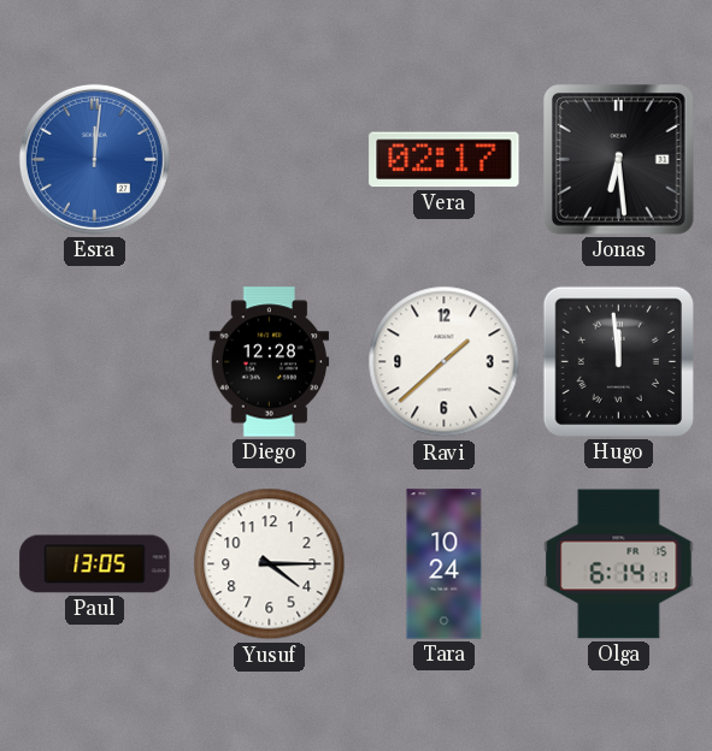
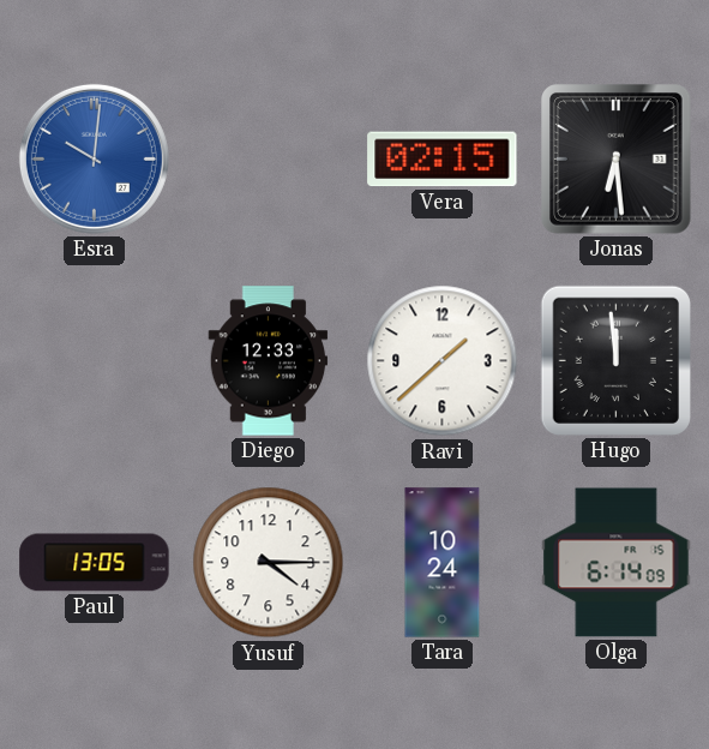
Esra: 12:01 -> 10:01
Vera: 02:17 -> 02:15
Diego: 12:28 -> 12:33
Olga: 6:14:11 -> 6:14:09
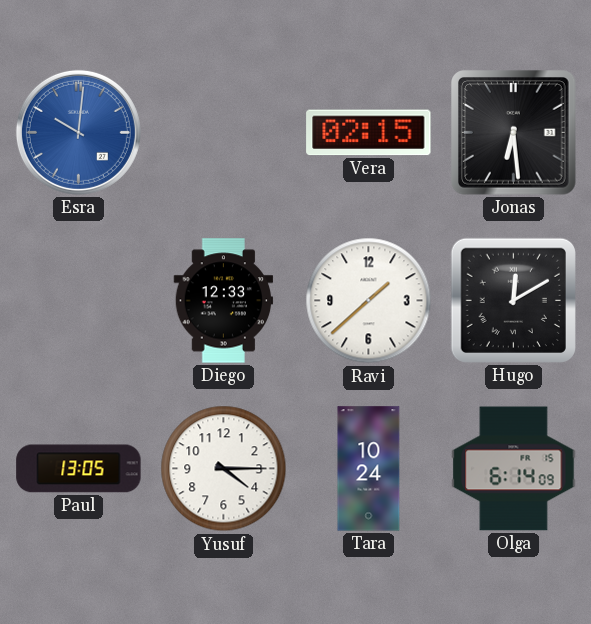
Hugo: 11:59 -> 12:10
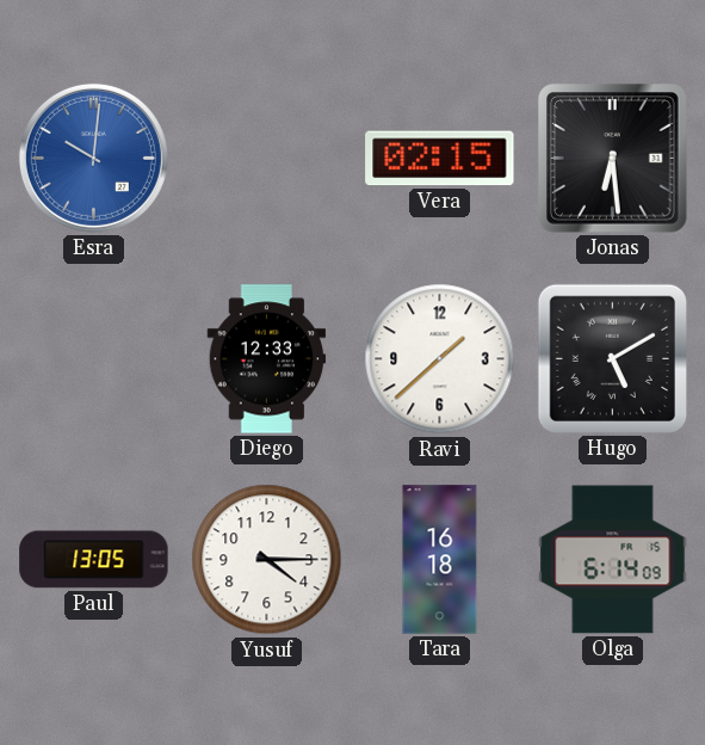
Hugo: 12:10 -> 5:10
Tara: 10:24 -> 16:18
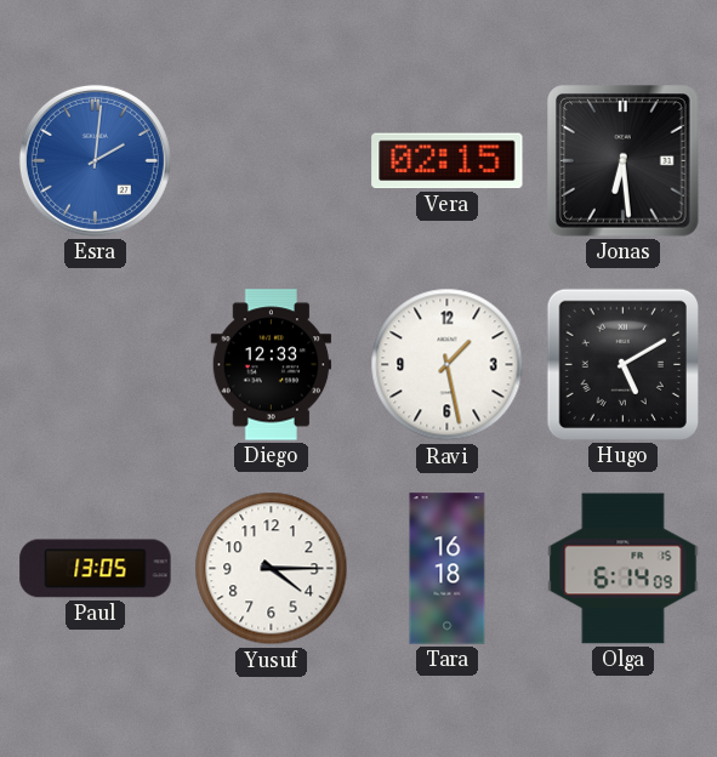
Esra: 10:01 -> 2:01
Ravi: 1:38 -> 1:28
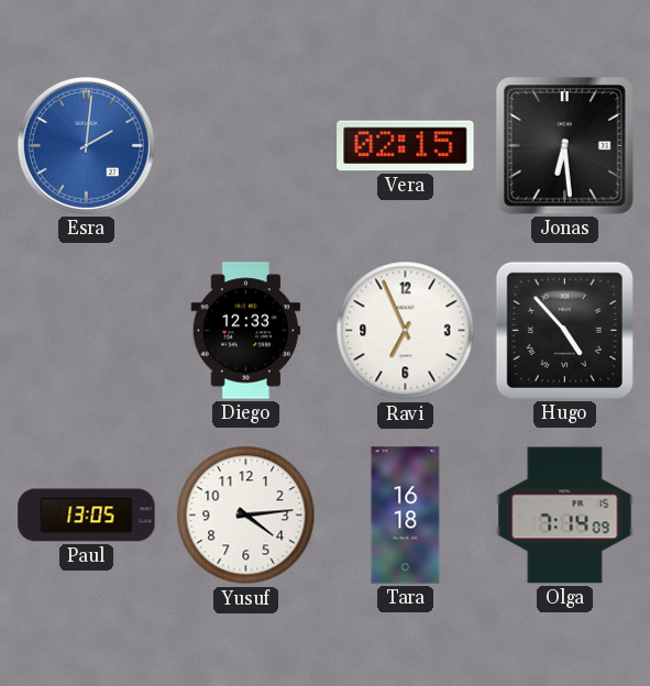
Ravi: 1:28 -> 6:56
Hugo: 5:10 -> 4:53
Yusuf: 4:15 -> 4:14
Olga: 6:14 -> 7:14
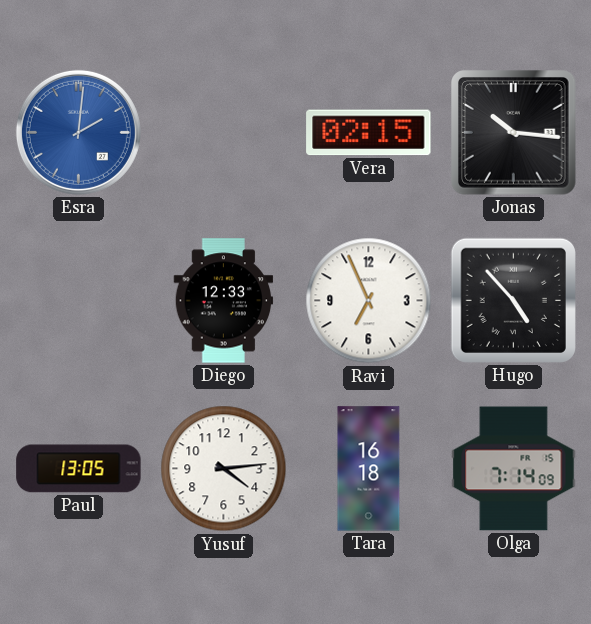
Jonas: 6:29 -> 10:16
